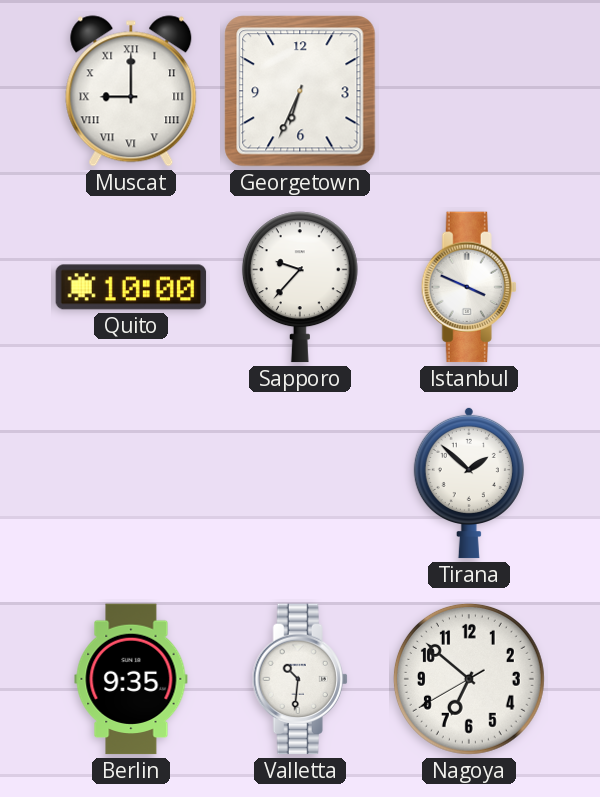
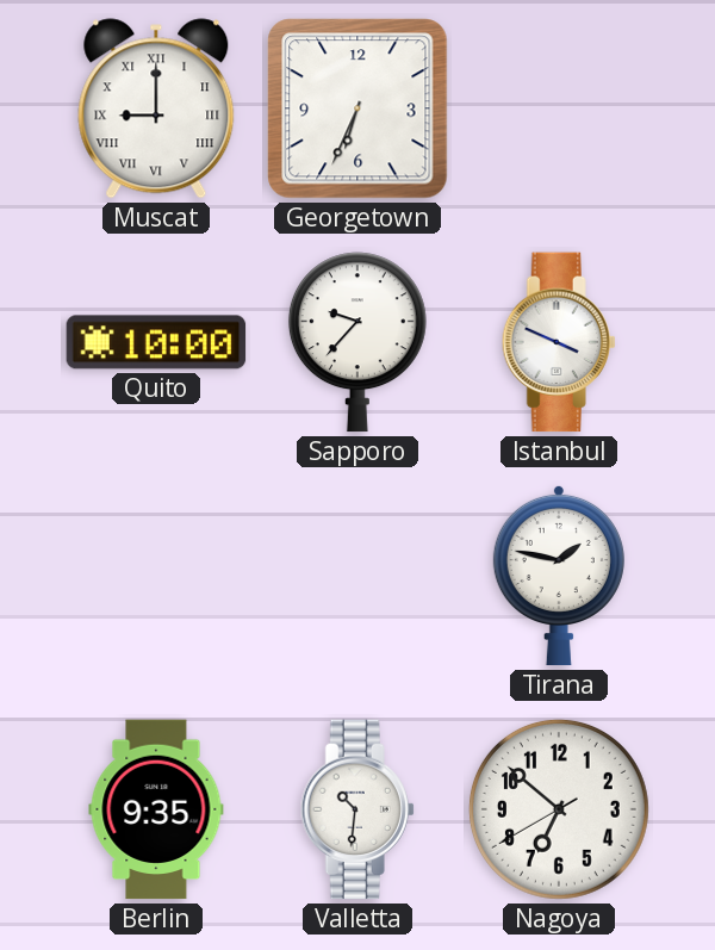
Tirana: 1:52 -> 1:47
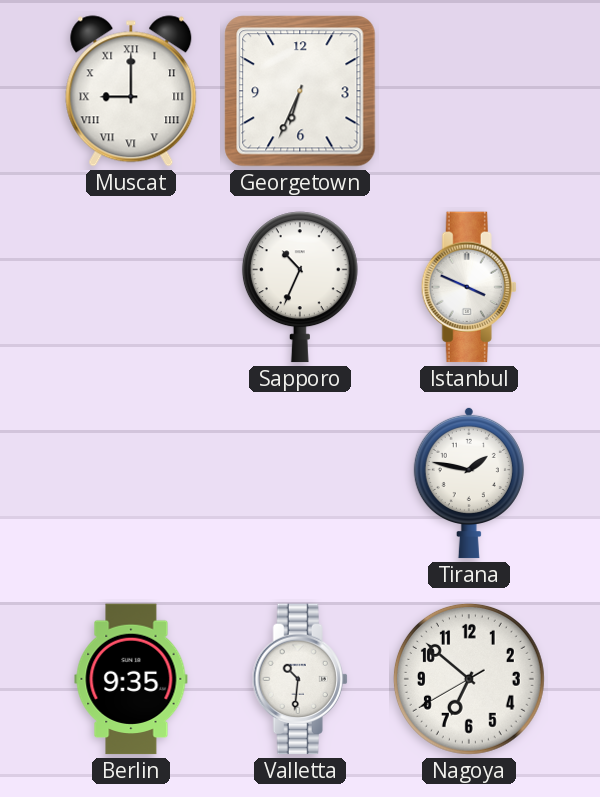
Quito: 10:00 -> none
Sapporo: 9:37 -> 10:34
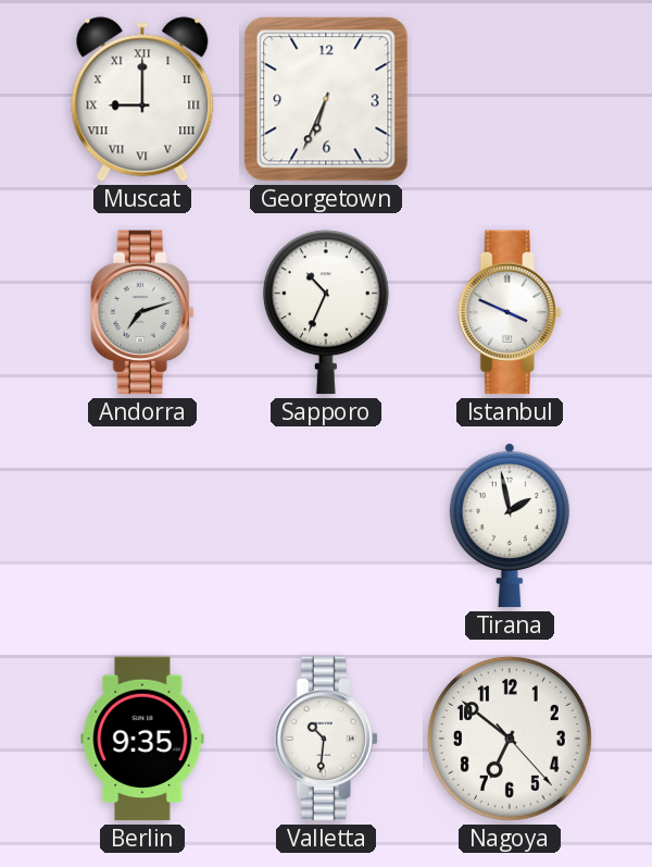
Andorra: none -> 7:12
Tirana: 1:47 -> 1:58
Nagoya: 6:51:40 -> 6:51:23
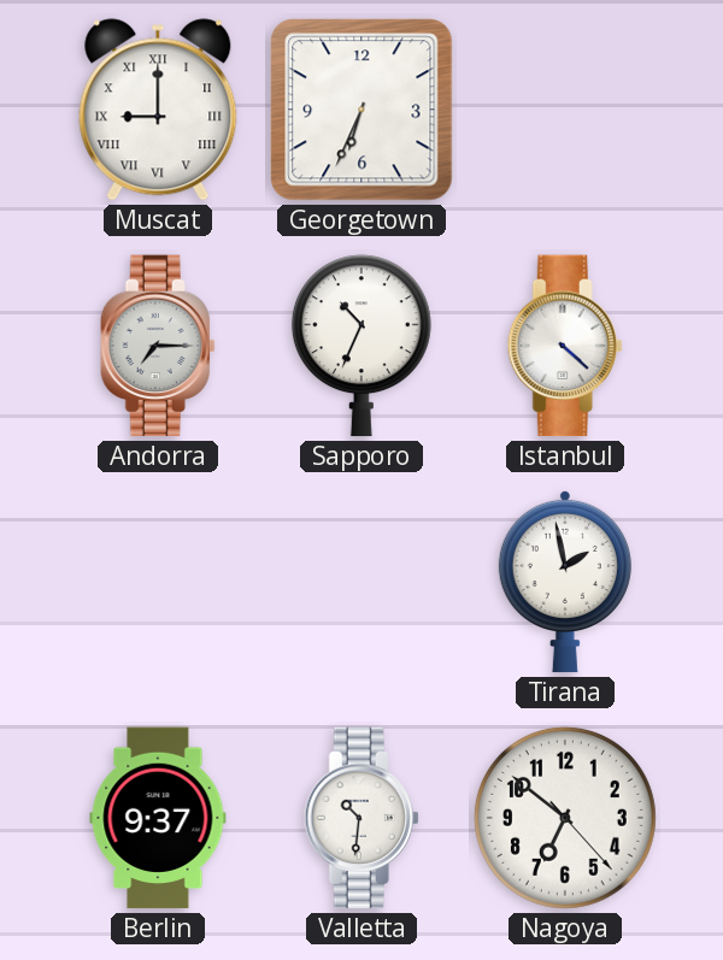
Andorra: 7:12 -> 7:15
Istanbul: 3:49 -> 4:22
Berlin: 9:35 -> 9:37
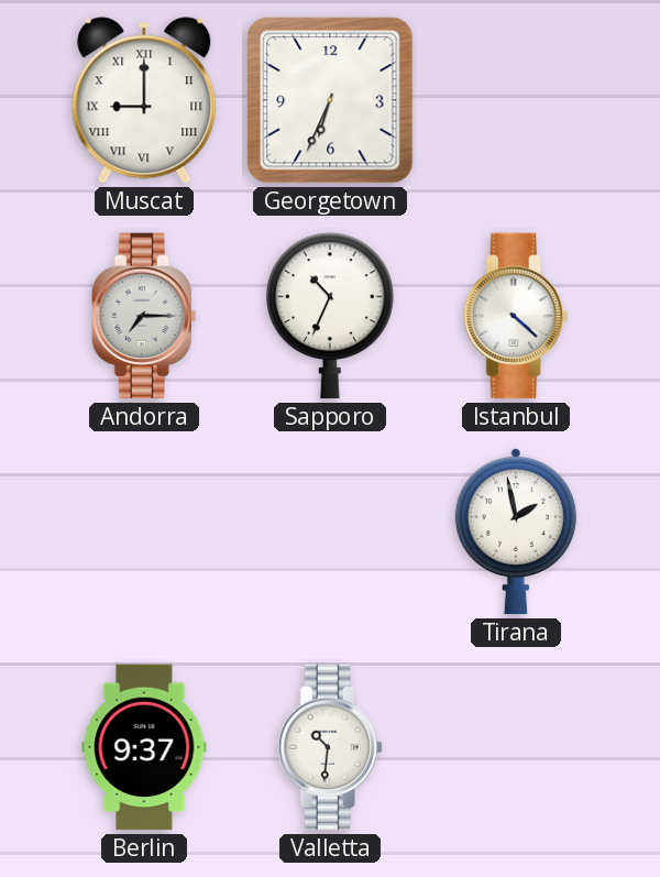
Nagoya: 6:51 -> none
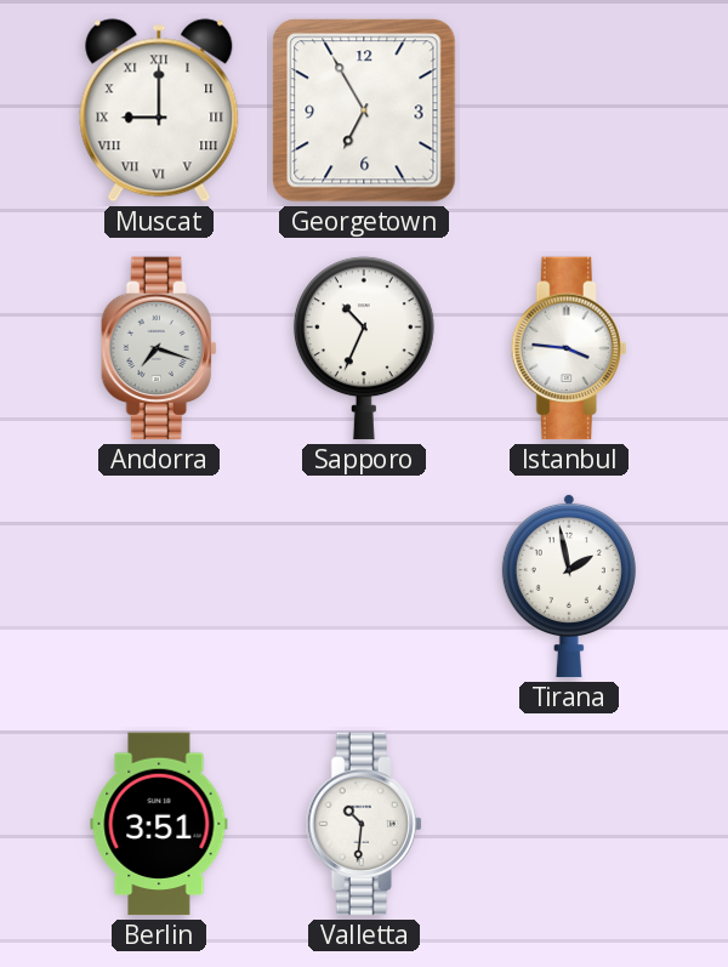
Georgetown: 6:34 -> 6:55
Andorra: 7:15 -> 7:18
Istanbul: 4:22 -> 3:46
Berlin: 9:37 -> 3:51
